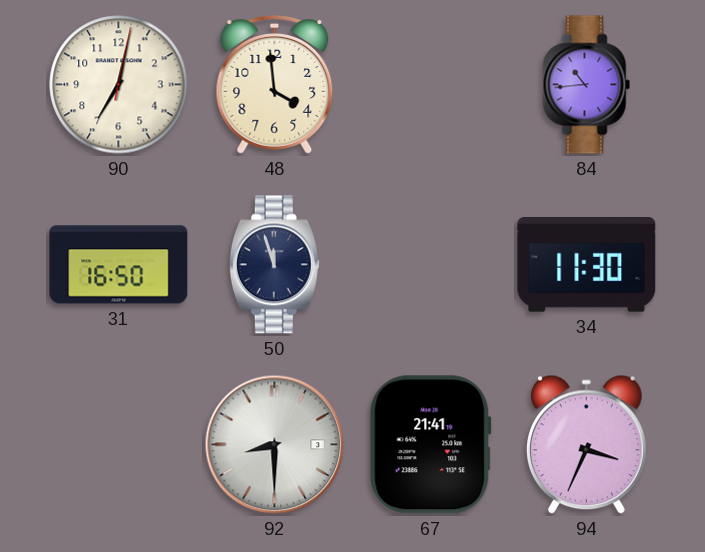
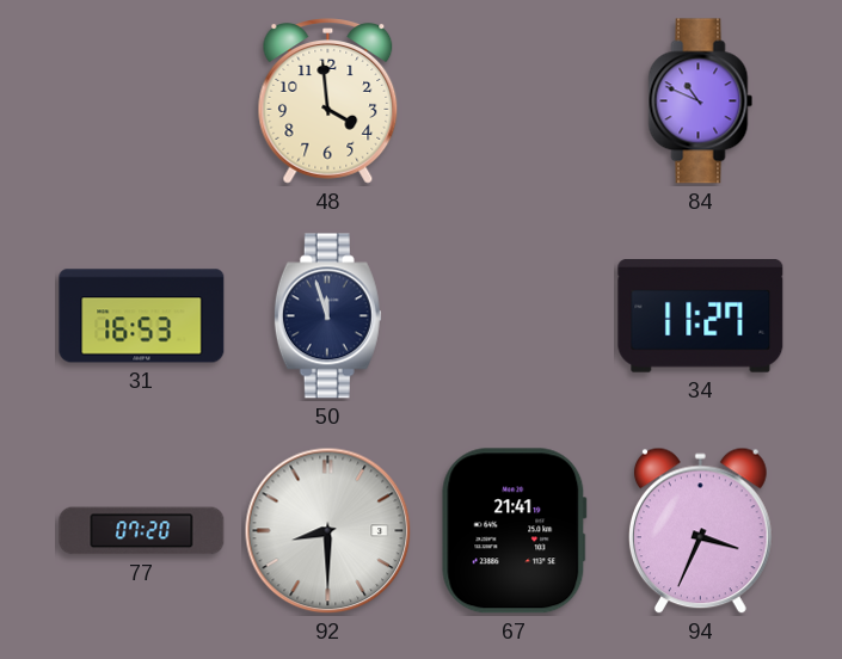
90: 7:02 -> none
84: 10:44 -> 10:49
31: 16:50 -> 16:53
34: 11:30 -> 11:27
77: none -> 07:20
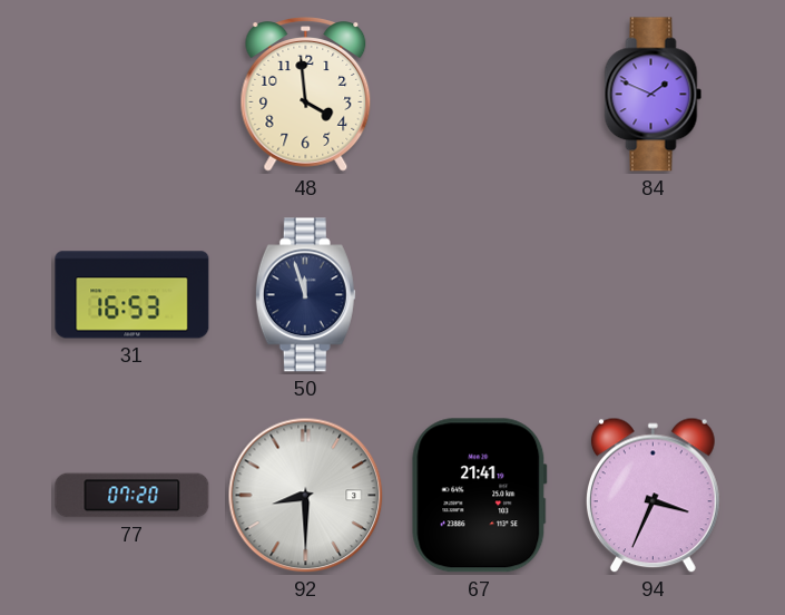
84: 10:49 -> 1:49
34: 11:27 -> none
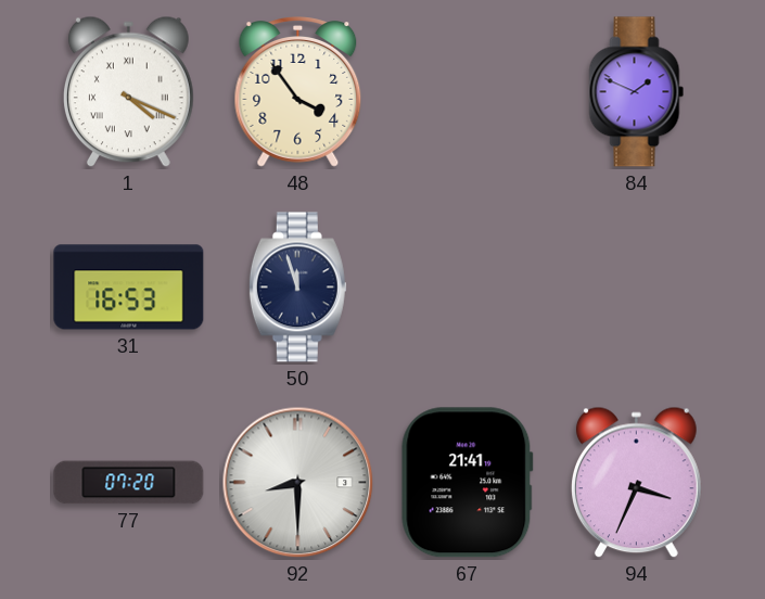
1: none -> 4:19
48: 3:59 -> 3:54
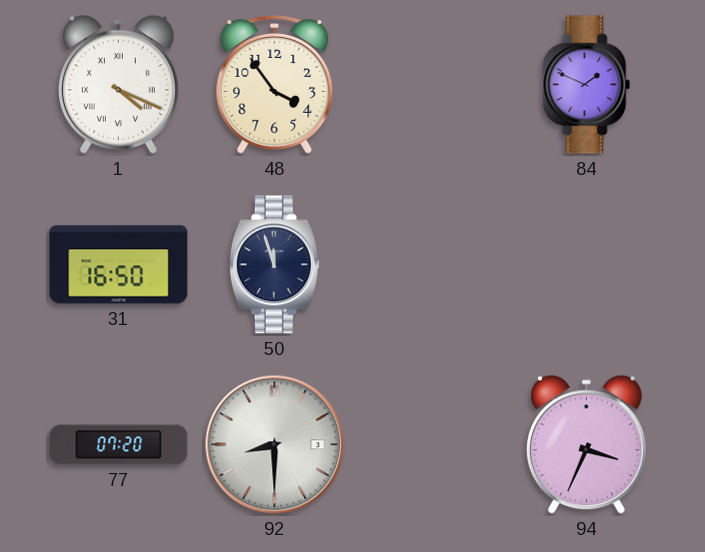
31: 16:53 -> 16:50
67: 21:41 -> none
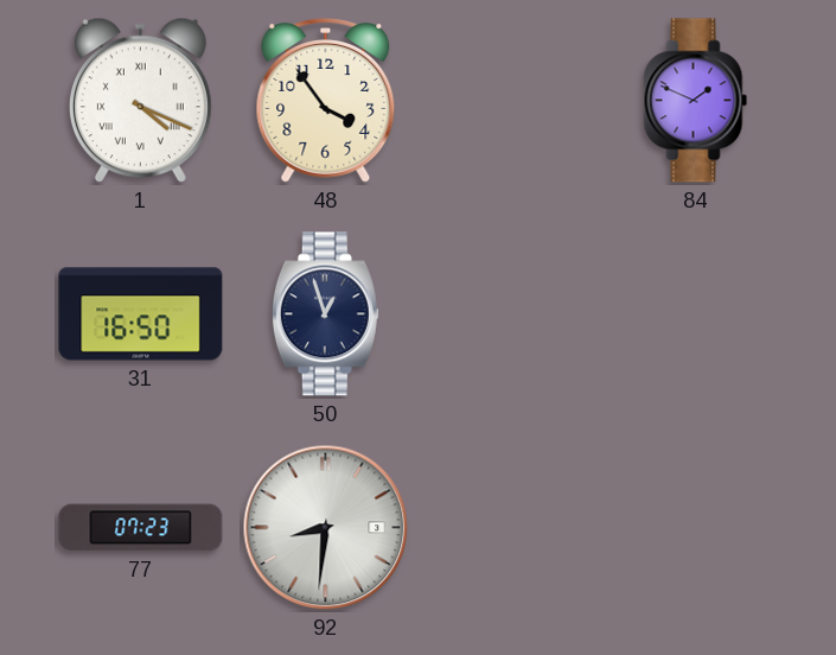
50: 11:57 -> 12:57
77: 07:20 -> 07:23
92: 8:30 -> 8:31
94: 3:34 -> none
